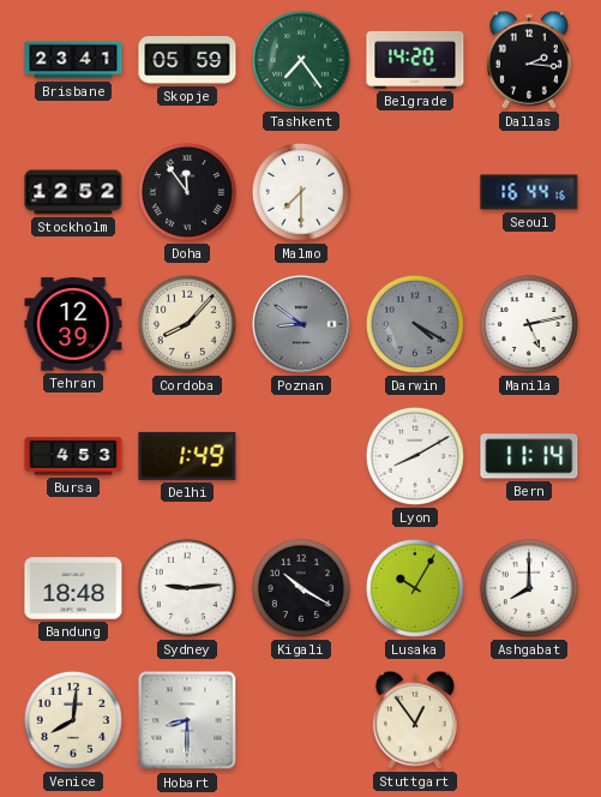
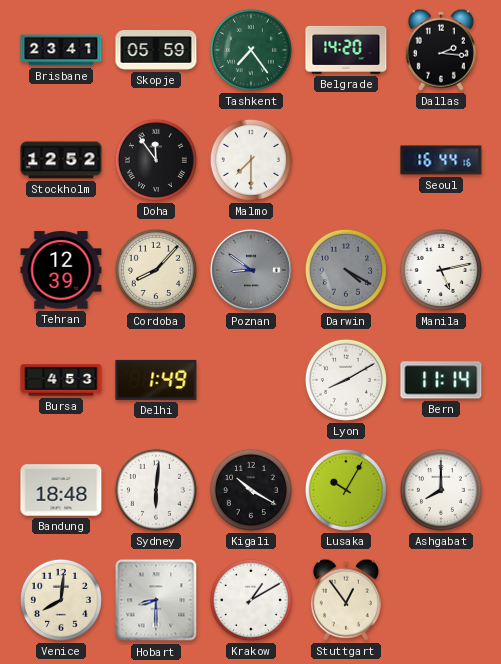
Sydney: 9:14 -> 6:01
Krakow: none -> 1:10
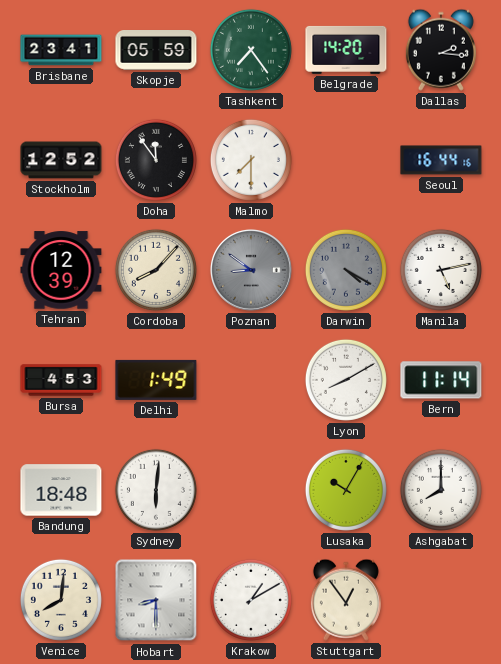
Kigali: 10:20 -> none
